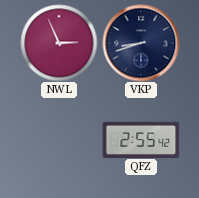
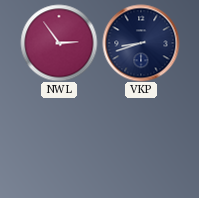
NWL: 2:56 -> 2:54
QFZ: 2:55 -> none
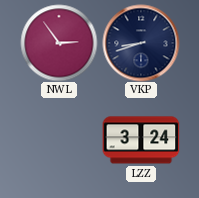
LZZ: none -> 3:24
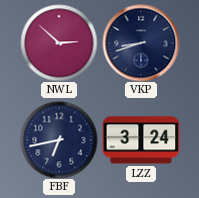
NWL: 2:54 -> 2:52
FBF: none -> 6:43
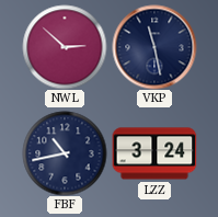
VKP: 8:42 -> 11:28
FBF: 6:43 -> 10:43
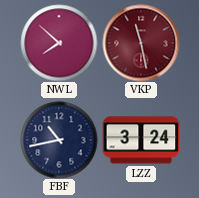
NWL: 2:52 -> 7:52
VKP dial: navy -> burgundy
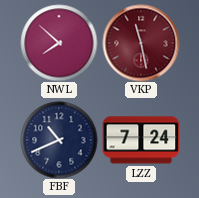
FBF: 10:43 -> 10:41
LZZ: 3:24 -> 7:24
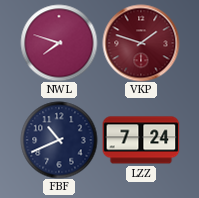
NWL: 7:52 -> 7:48
VKP: 11:28 -> 1:48
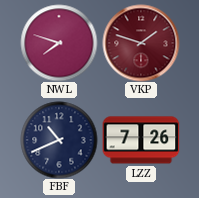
LZZ: 7:24 -> 7:26
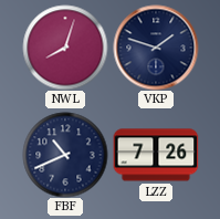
NWL: 7:48 -> 8:03
VKP dial: burgundy -> navy
